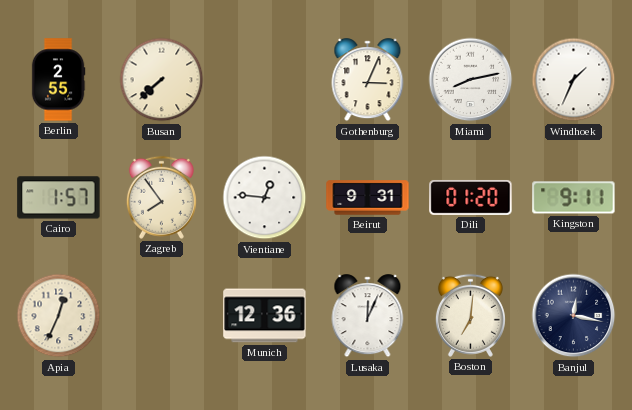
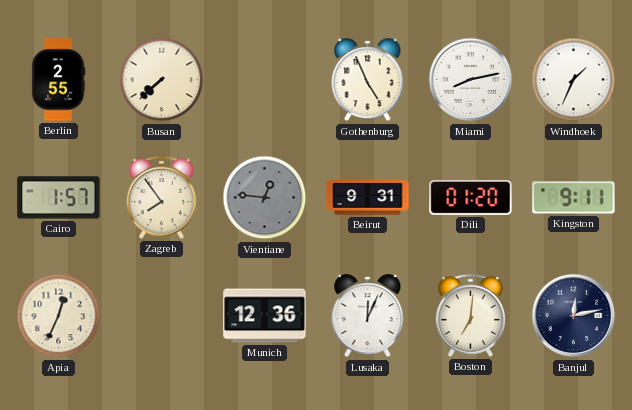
Gothenburg: 3:04 -> 4:56
Vientiane dial: white -> grey
Banjul: 12:17 -> 12:13
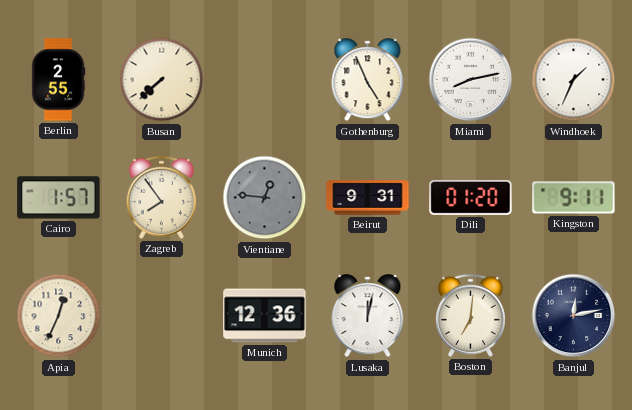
Lusaka: 12:04 -> 12:02
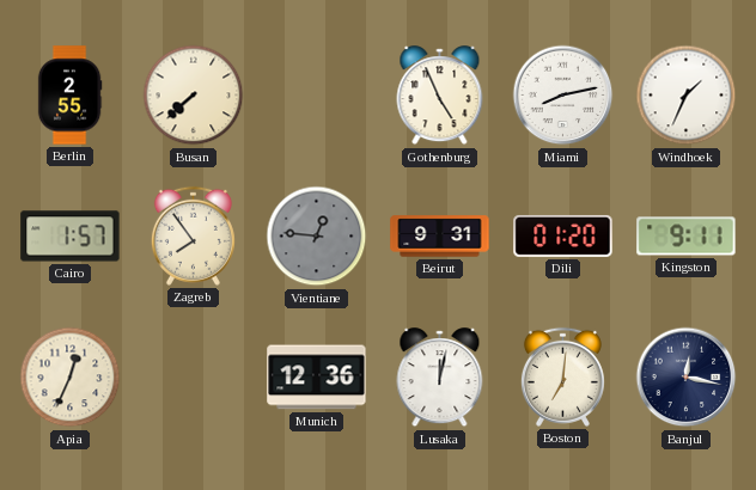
Banjul: 12:13 -> 12:17
